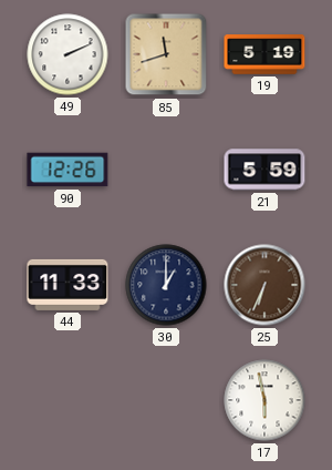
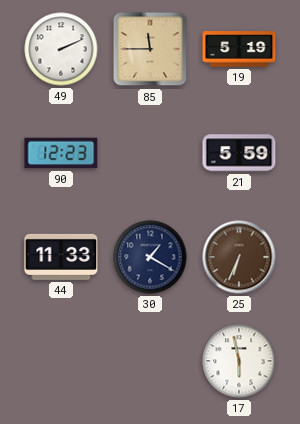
85: 11:42 -> 11:45
90: 12:26 -> 12:23
30: 1:00 -> 1:20
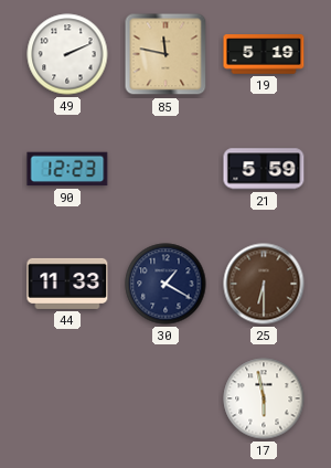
85: 11:45 -> 11:47
25: 6:34 -> 6:30
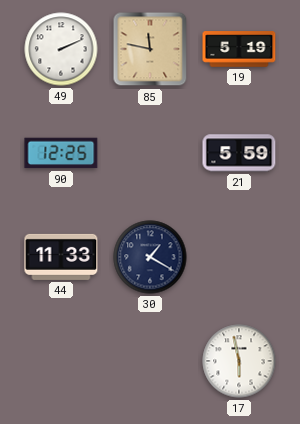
90: 12:23 -> 12:25
25: 6:30 -> none
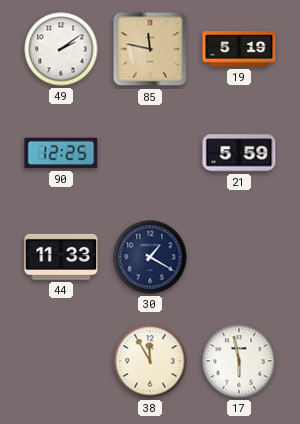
49: 2:11 -> 2:09
38: none -> 11:55
